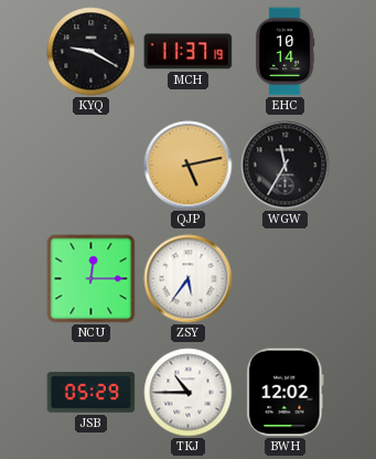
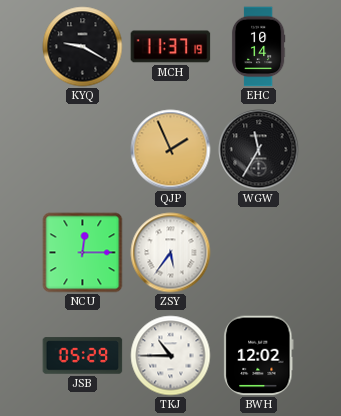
QJP: 5:13 -> 1:56
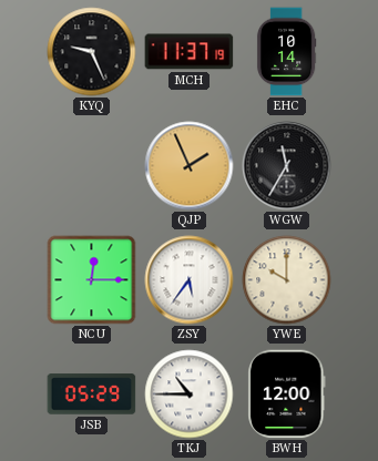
KYQ: 9:20 -> 9:26
YWE: none -> 10:00
BWH: 12:02 -> 12:00
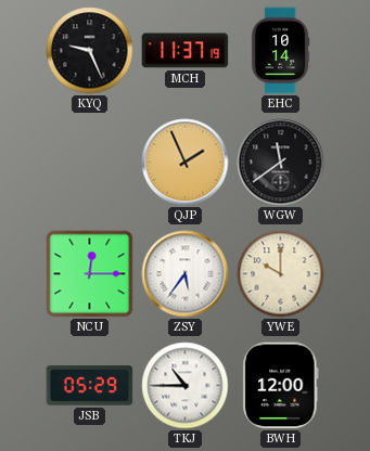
WGW: 11:35 -> 11:39
